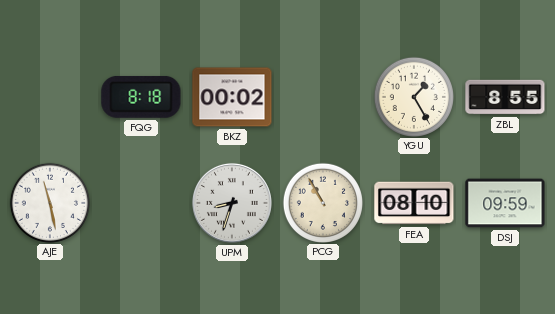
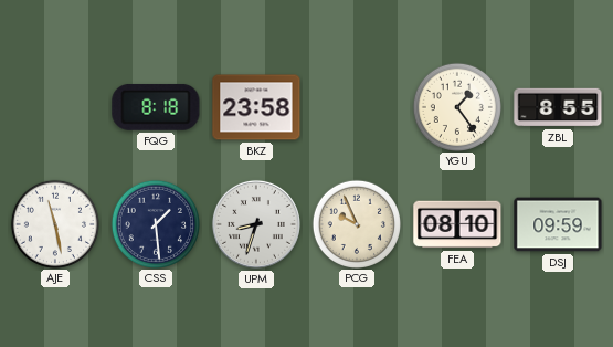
BKZ: 00:02 -> 23:58
YGU: 1:25 -> 1:24
CSS: none -> 1:29
PCG: 10:55 -> 9:56
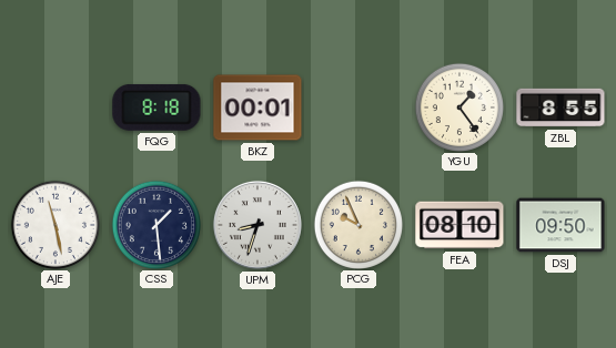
BKZ: 23:58 -> 00:01
DSJ: 09:59 -> 09:50
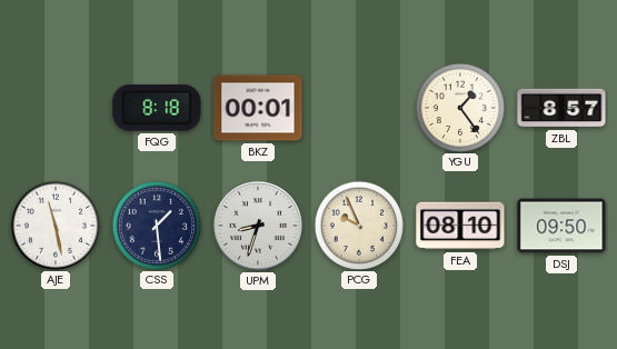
ZBL: 8:55 -> 8:57
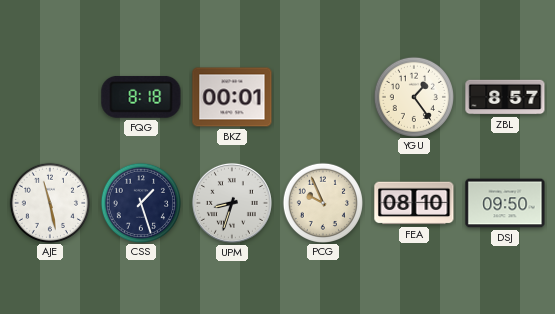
CSS: 1:29 -> 1:27
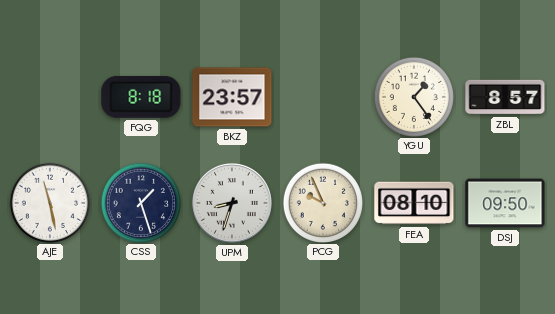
BKZ: 00:01 -> 23:57
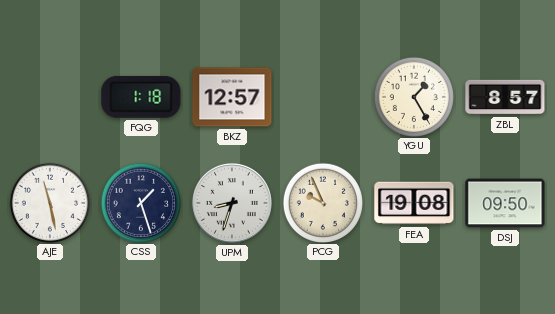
FQG: 8:18 -> 1:18
BKZ: 23:57 -> 12:57
YGU: 1:24 -> 1:25
FEA: 08:10 -> 19:08
